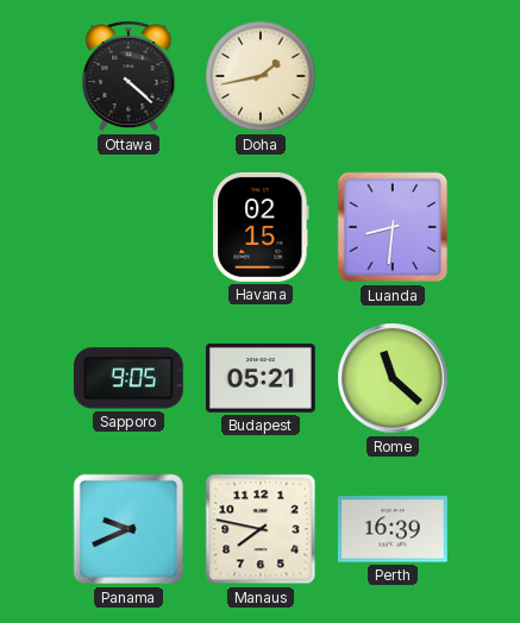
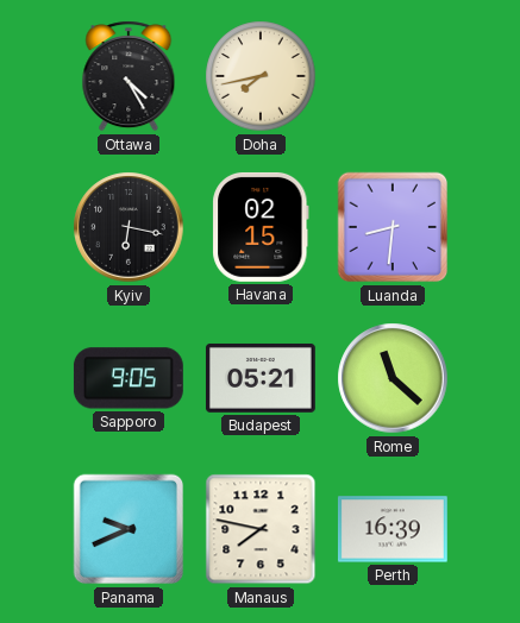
Ottawa: 4:22 -> 4:25
Doha: 1:43 -> 7:43
Kyiv: none -> 6:17
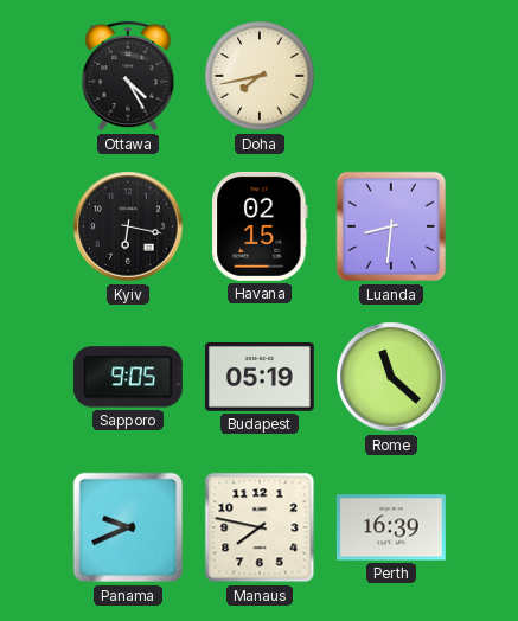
Budapest: 05:21 -> 05:19
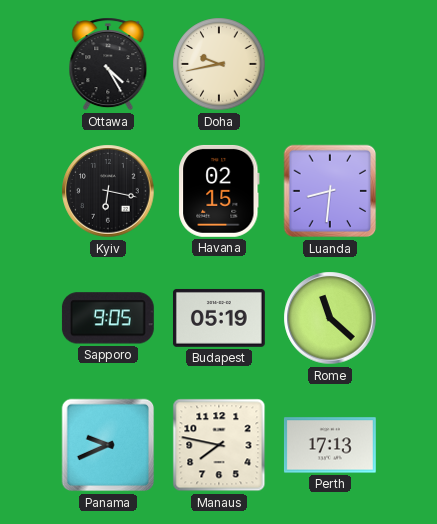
Doha: 7:43 -> 9:43
Perth: 16:39 -> 17:13
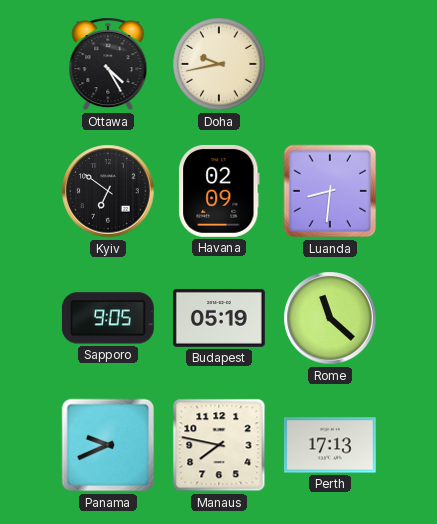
Kyiv: 6:17 -> 6:51
Havana: 02:15 -> 02:09
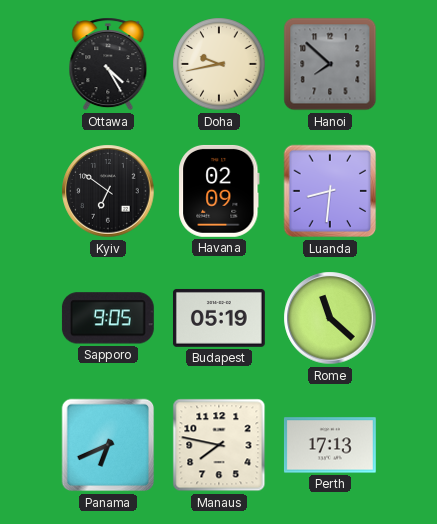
Hanoi: none -> 7:52
Panama: 9:41 -> 6:41
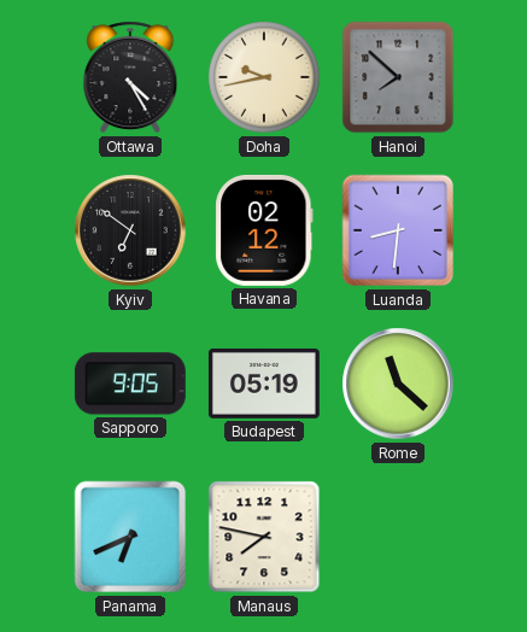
Havana: 02:09 -> 02:12
Perth: 17:13 -> none
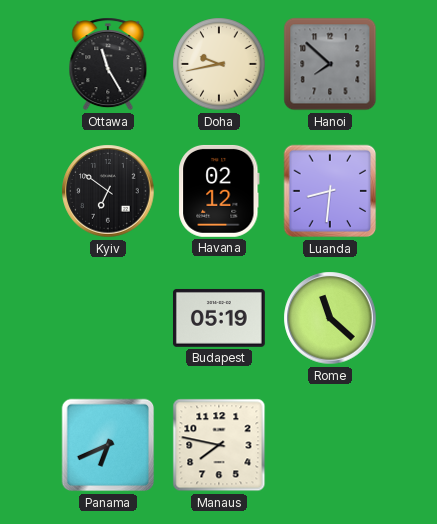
Ottawa: 4:25 -> 11:25
Sapporo: 9:05 -> none
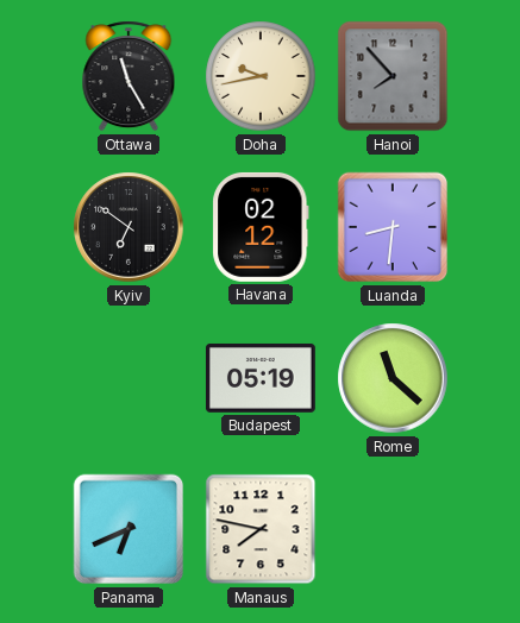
Hanoi: 7:52 -> 7:53
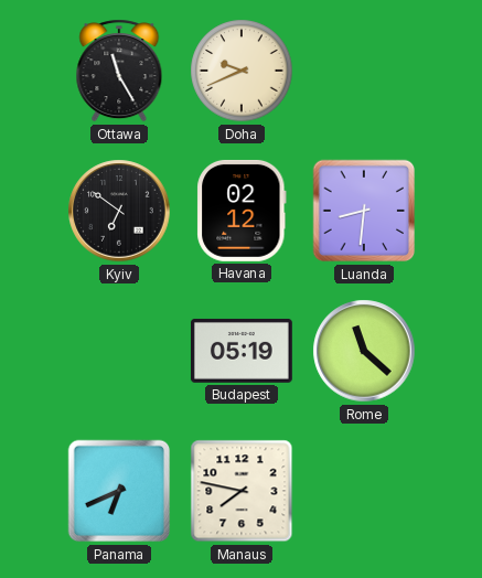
Doha: 9:43 -> 9:41
Hanoi: 7:53 -> none
